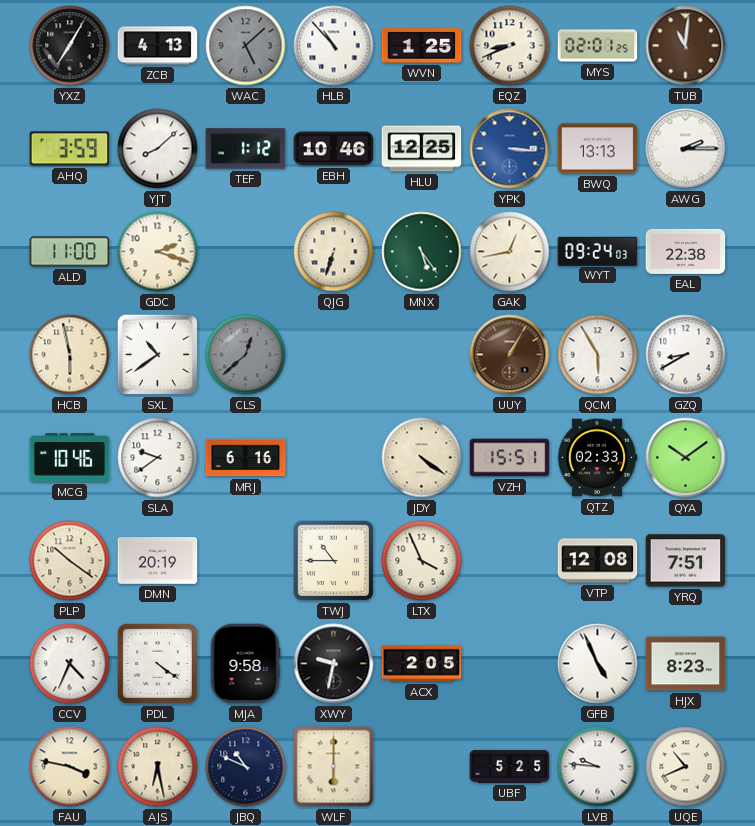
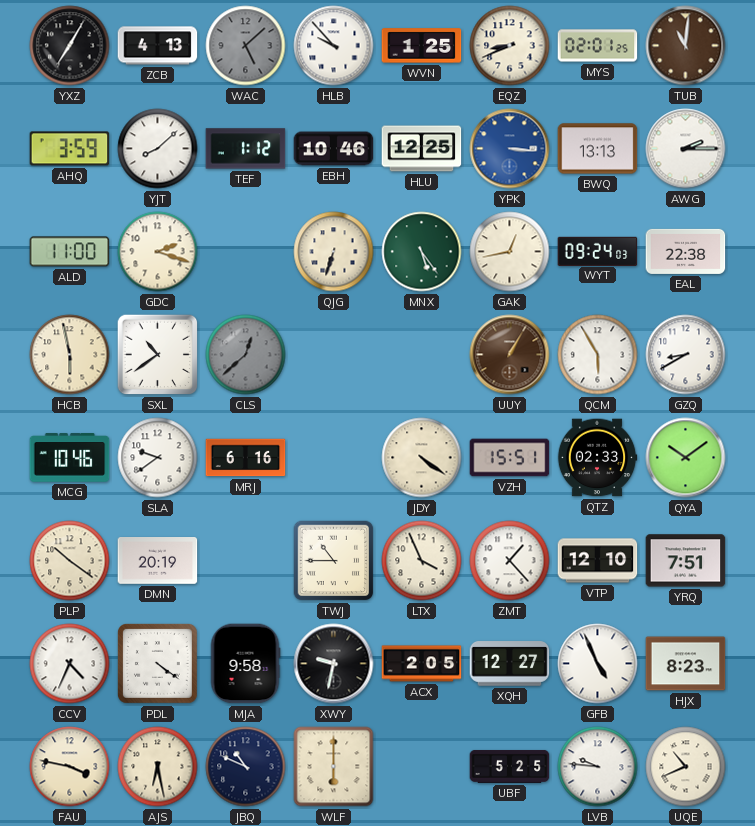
HLB: 10:53 -> 9:53
ZMT: none -> 1:23
VTP: 12:08 -> 12:10
XQH: none -> 12:27
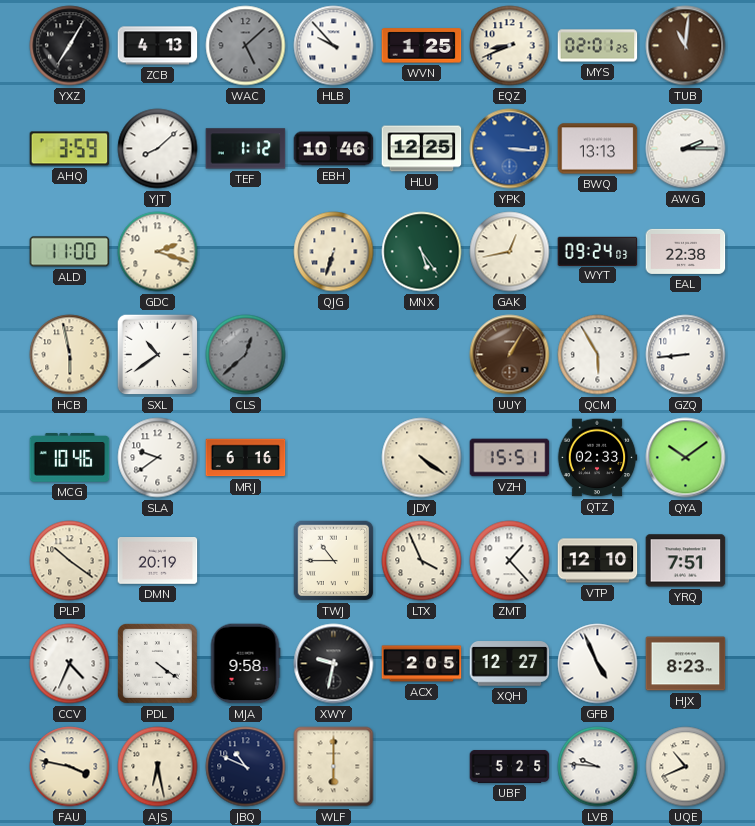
GZQ: 8:40 -> 8:44
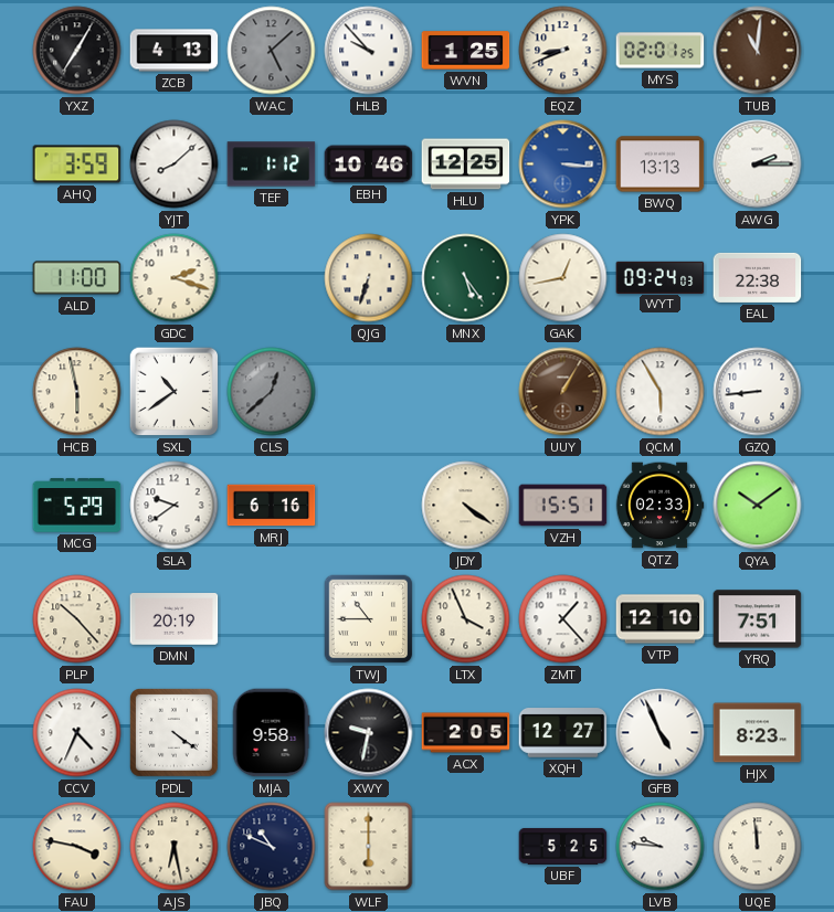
MCG: 10:46 -> 5:29
PLP: 10:21 -> 10:23
UQE: 10:41 -> 11:59
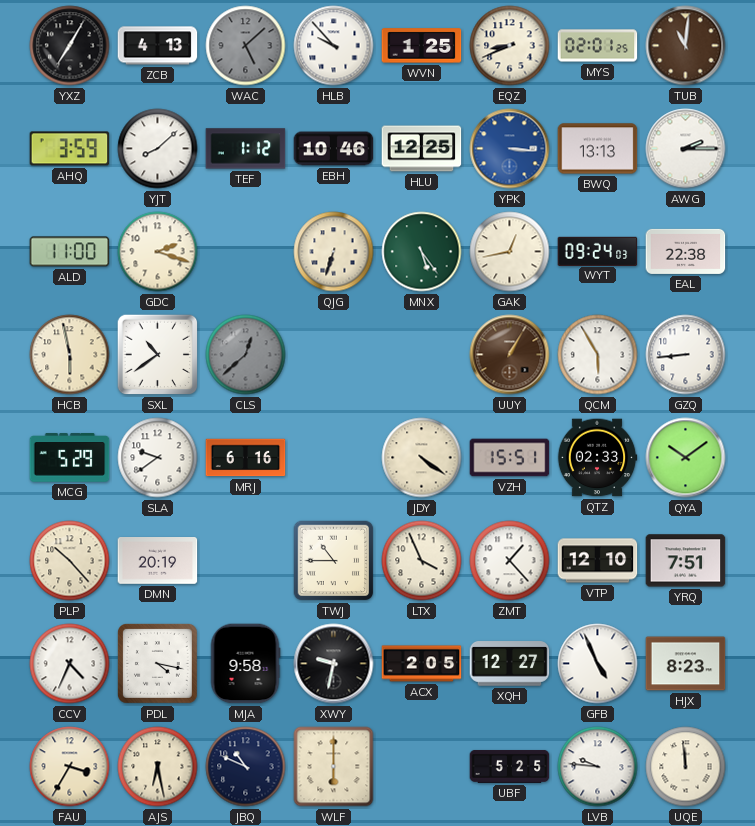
PDL: 4:21 -> 4:17
FAU: 3:47 -> 3:35
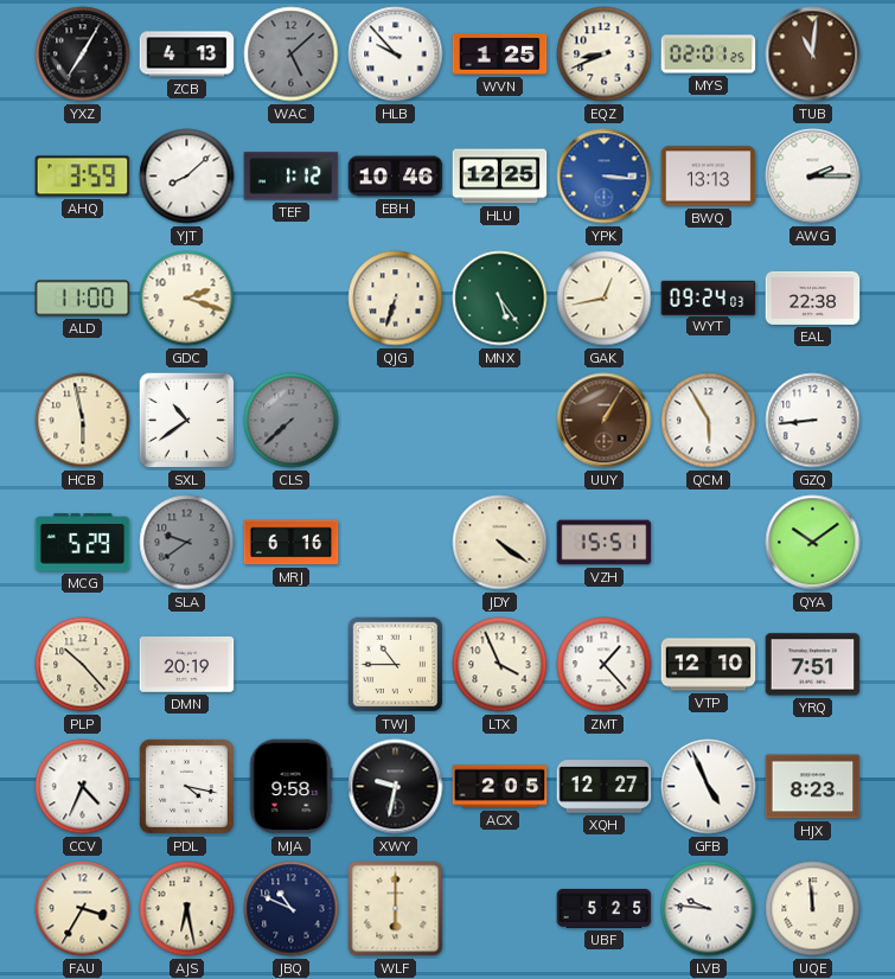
CLS: 12:38 -> 7:38
SLA dial: white -> grey
QTZ: 02:33 -> none
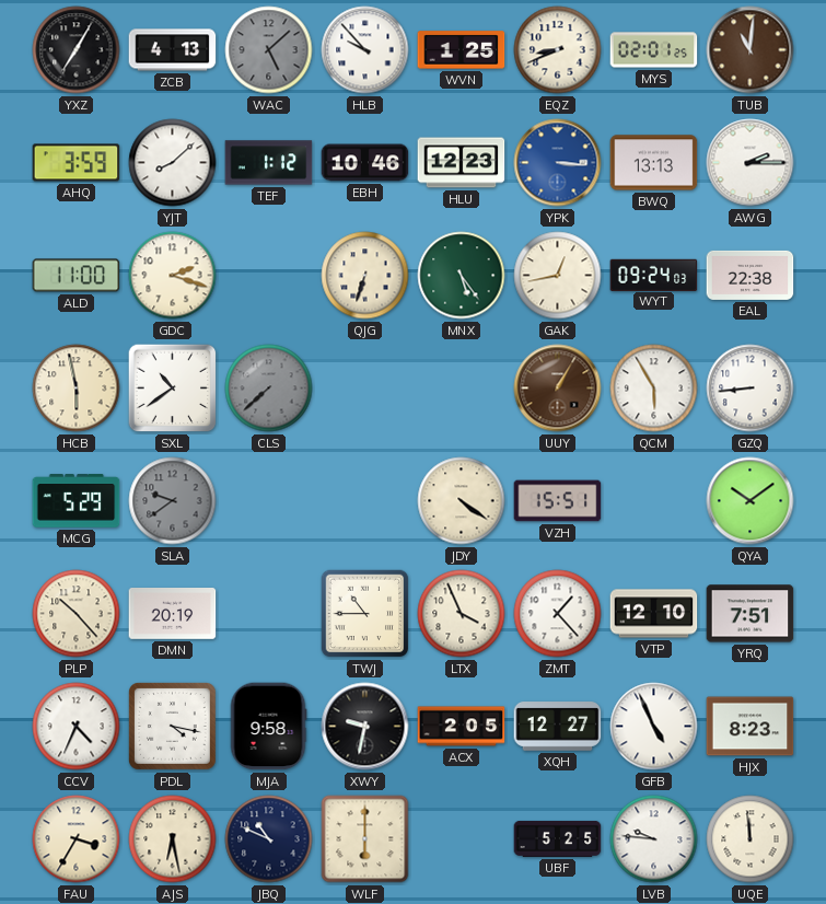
HLU: 12:25 -> 12:23
MRJ: 6:16 -> none
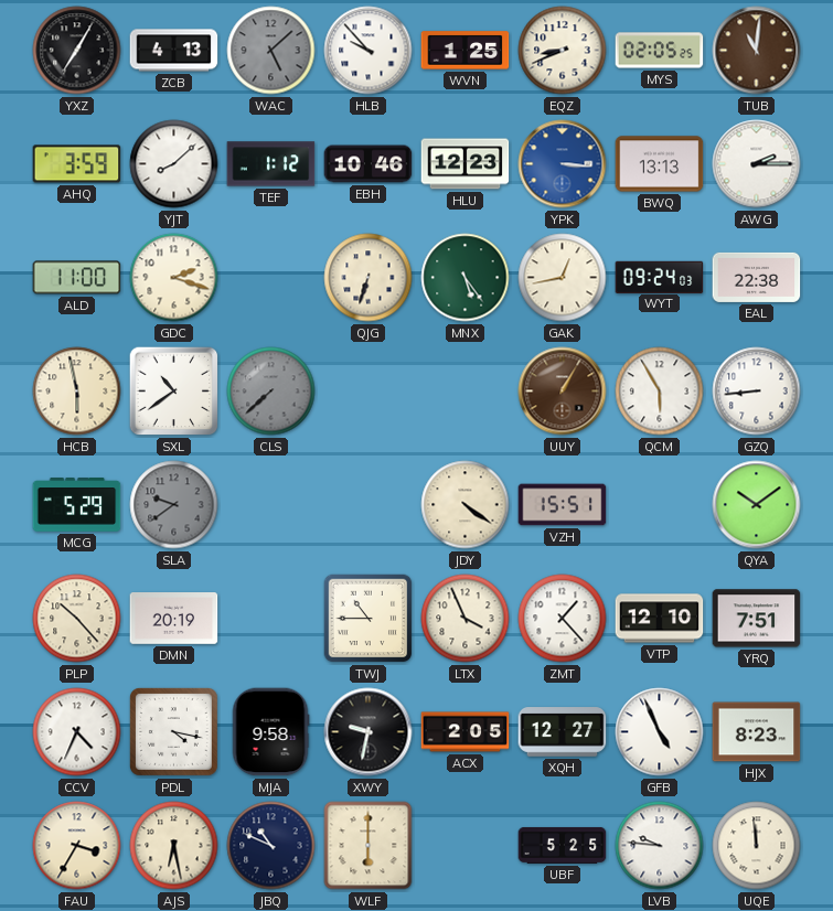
MYS: 02:01 -> 02:05
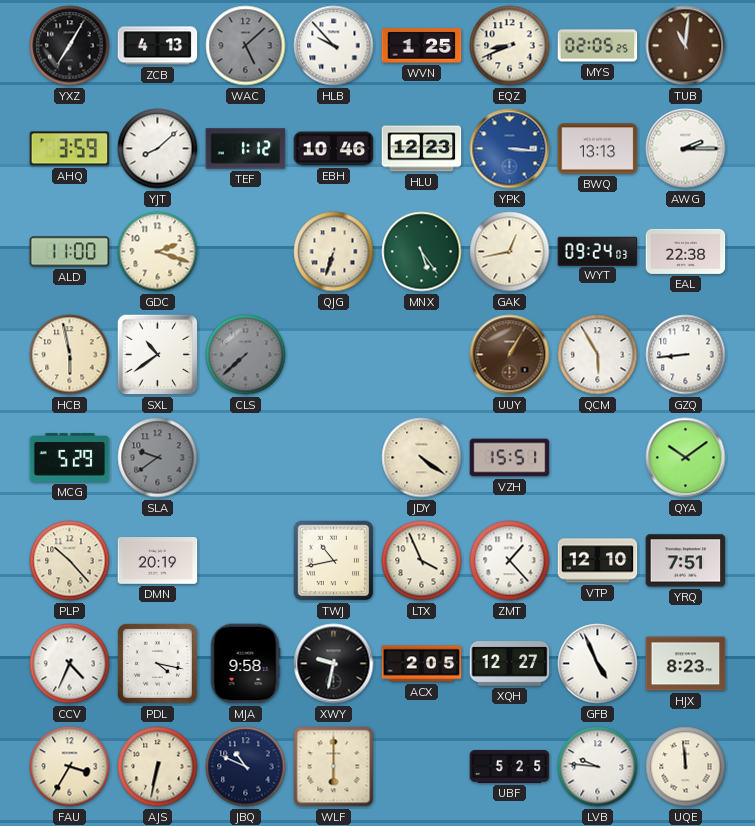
TWJ: 10:45 -> 10:43
AJS: 6:28 -> 6:32
